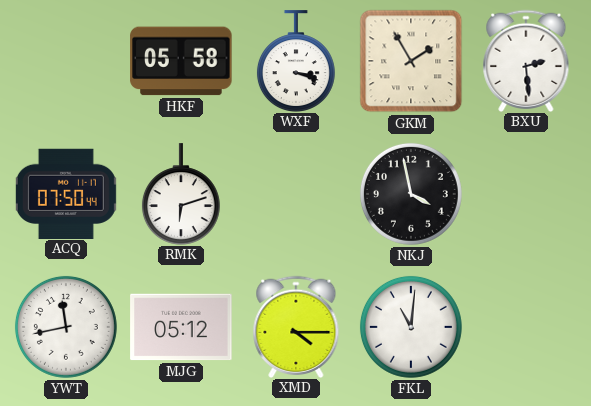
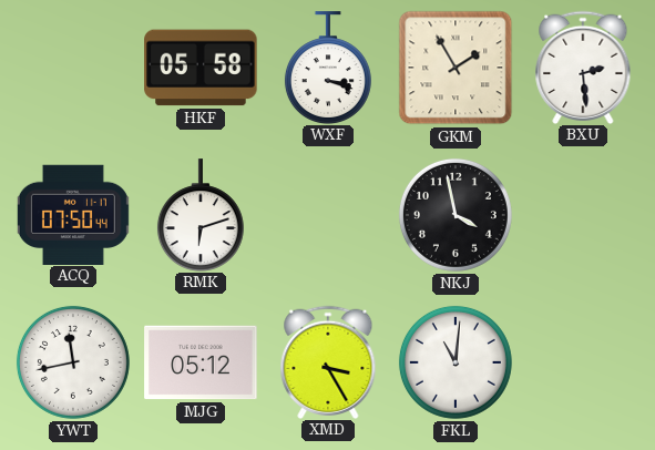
XMD: 4:15 -> 3:25
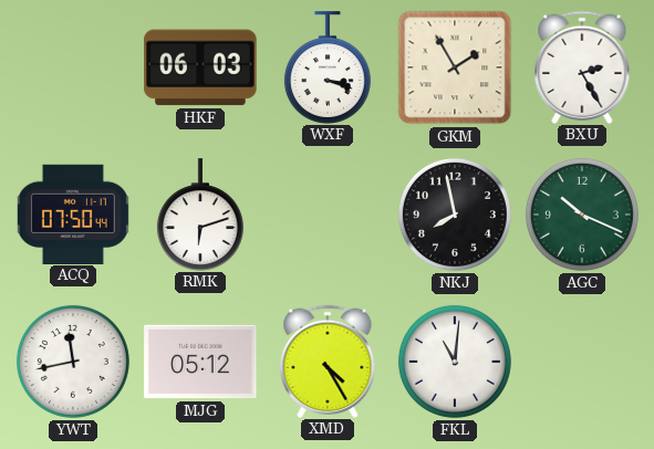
HKF: 05:58 -> 06:03
BXU: 2:29 -> 2:25
NKJ: 3:58 -> 7:58
AGC: none -> 10:19
XMD: 3:25 -> 4:25
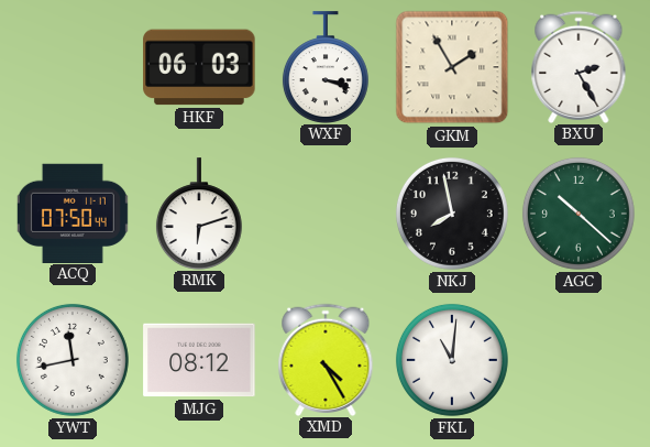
AGC: 10:19 -> 10:22
MJG: 05:12 -> 08:12
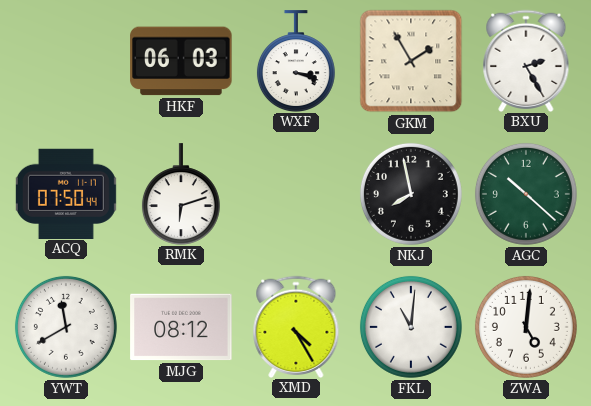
YWT: 11:43 -> 11:40
ZWA: none -> 5:01
